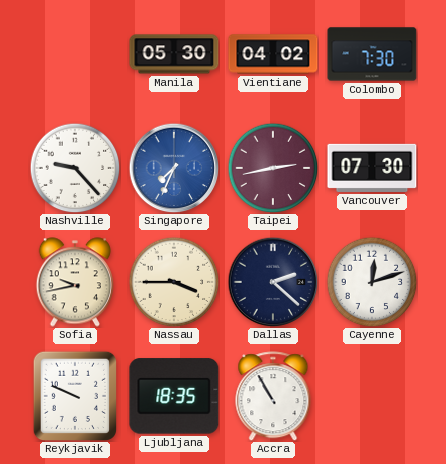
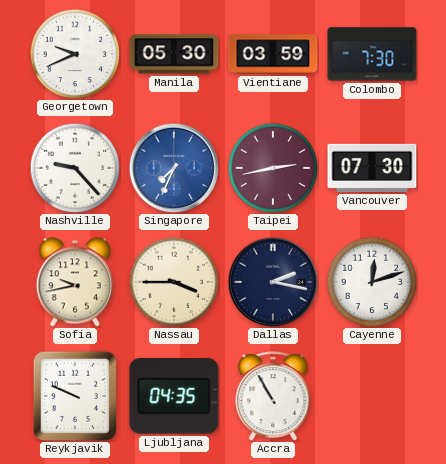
Georgetown: none -> 9:41
Vientiane: 04:02 -> 03:59
Dallas: 2:22 -> 2:17
Ljubljana: 18:35 -> 04:35
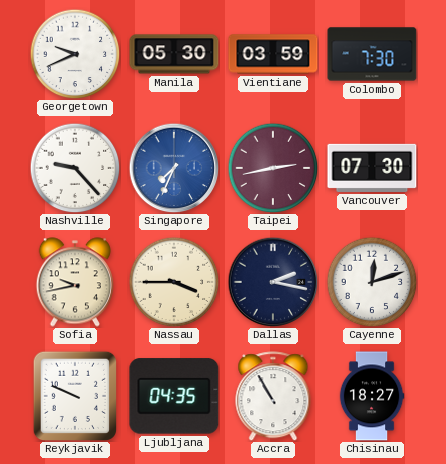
Chisinau: none -> 18:27
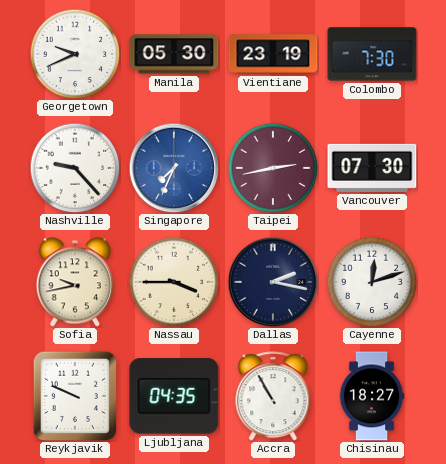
Vientiane: 03:59 -> 23:19
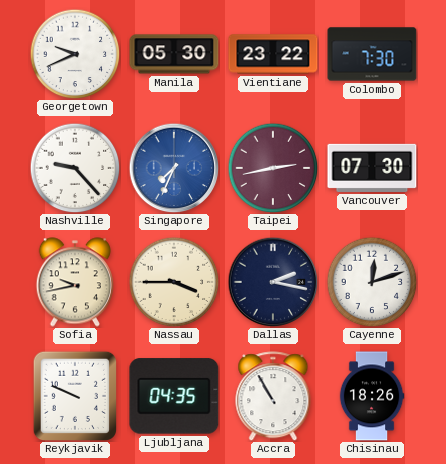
Vientiane: 23:19 -> 23:22
Chisinau: 18:27 -> 18:26
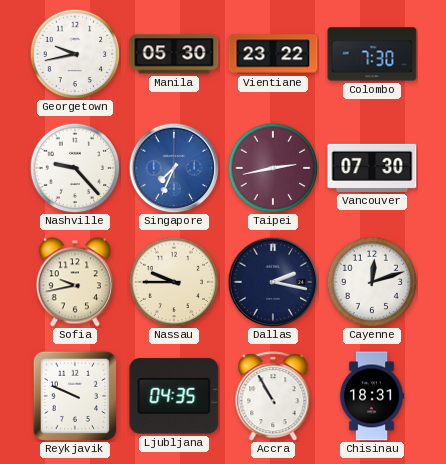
Georgetown: 9:41 -> 9:43
Nassau: 3:45 -> 9:45
Chisinau: 18:26 -> 18:31
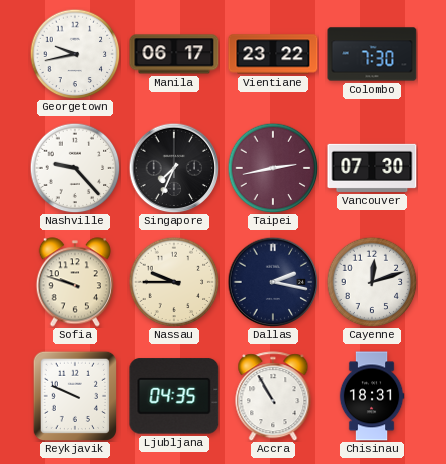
Manila: 05:30 -> 06:17
Singapore dial: blue -> black
Sofia: 9:43 -> 9:48
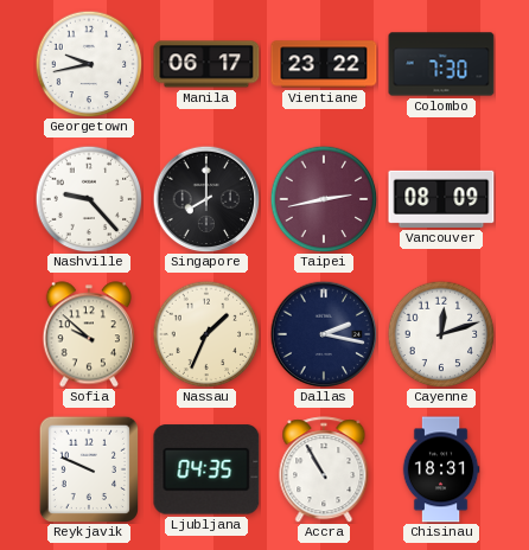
Singapore: 7:34 -> 8:00
Vancouver: 07:30 -> 08:09
Sofia: 9:48 -> 9:52
Nassau: 9:45 -> 1:34
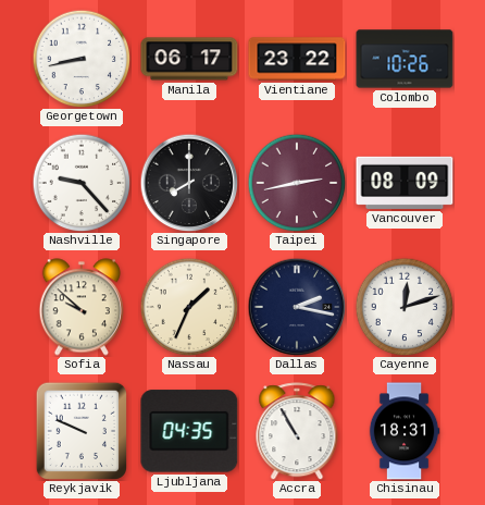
Georgetown: 9:43 -> 8:43
Colombo: 7:30 -> 10:26
